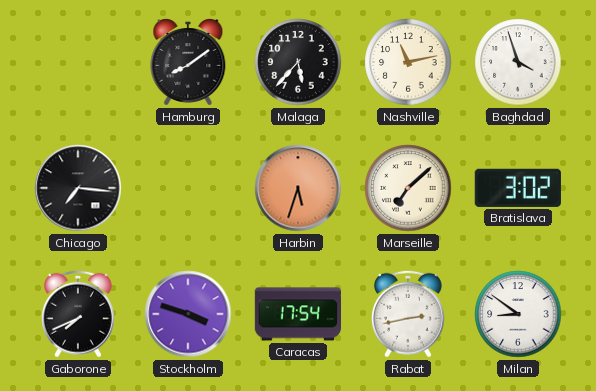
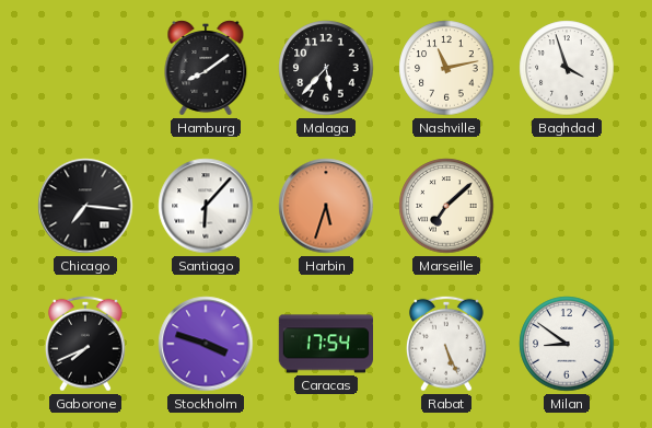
Santiago: none -> 6:07
Bratislava: 3:02 -> none
Rabat: 2:43 -> 5:26
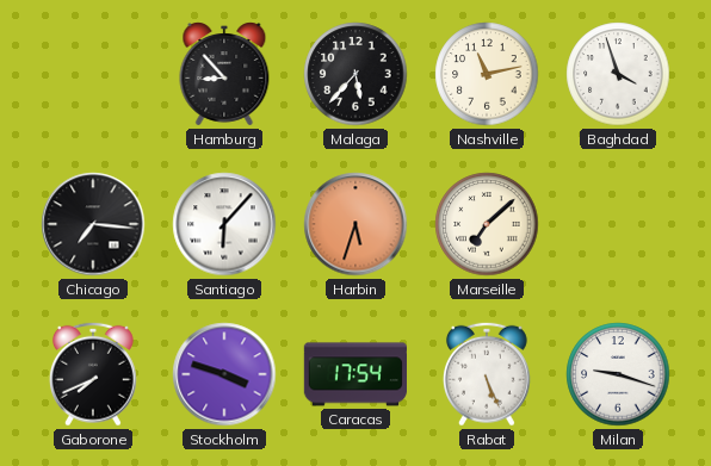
Hamburg: 8:09 -> 8:53
Milan: 8:51 -> 9:18
